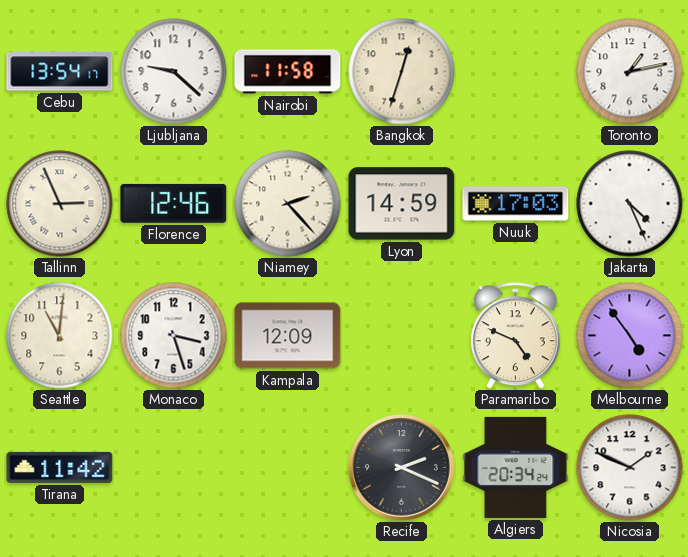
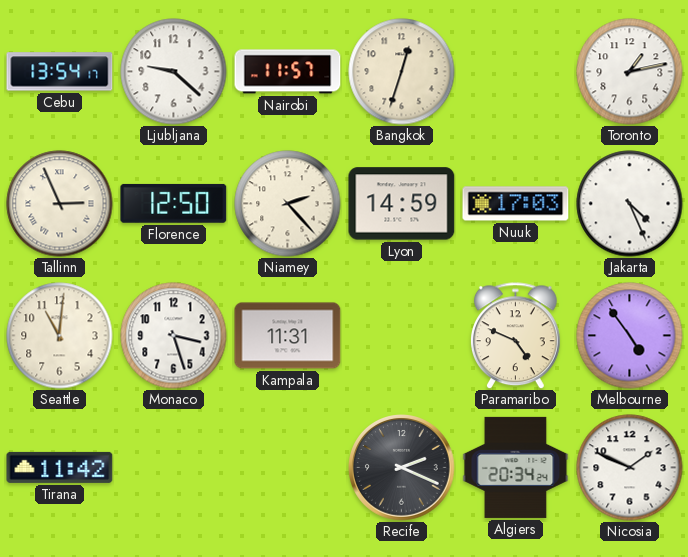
Nairobi: 11:58 -> 11:57
Florence: 12:46 -> 12:50
Kampala: 12:09 -> 11:31
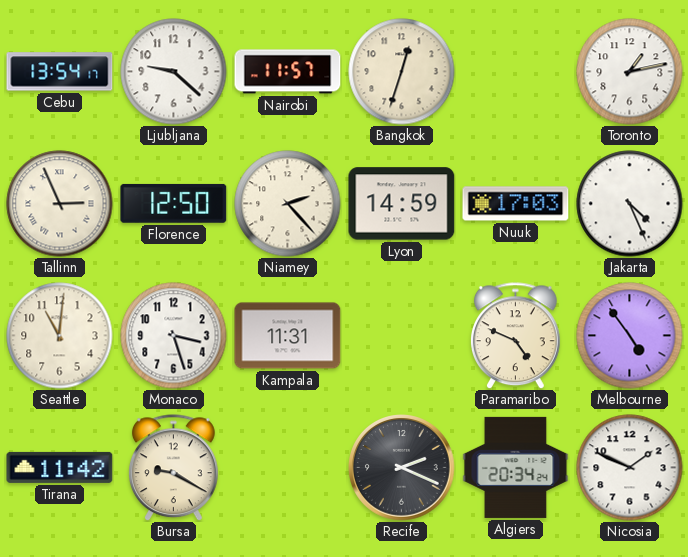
Bursa: none -> 9:20
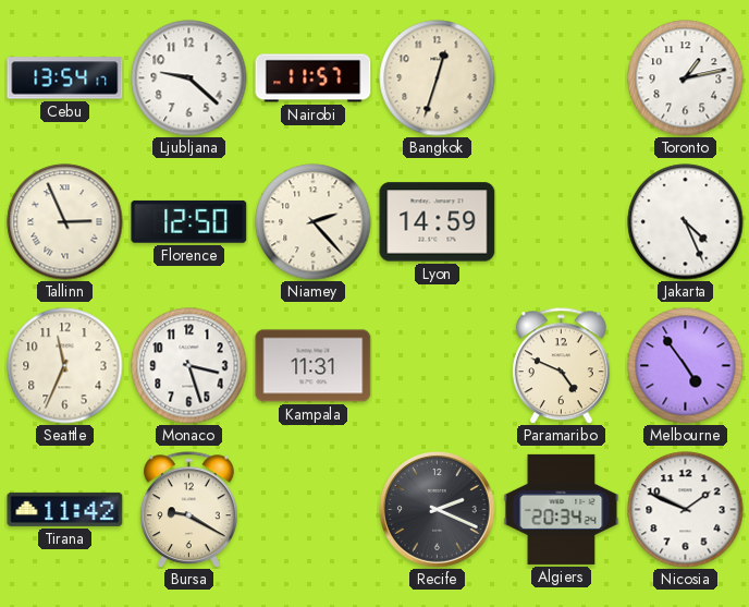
Nuuk: 17:03 -> none
Seattle: 11:01 -> 11:34
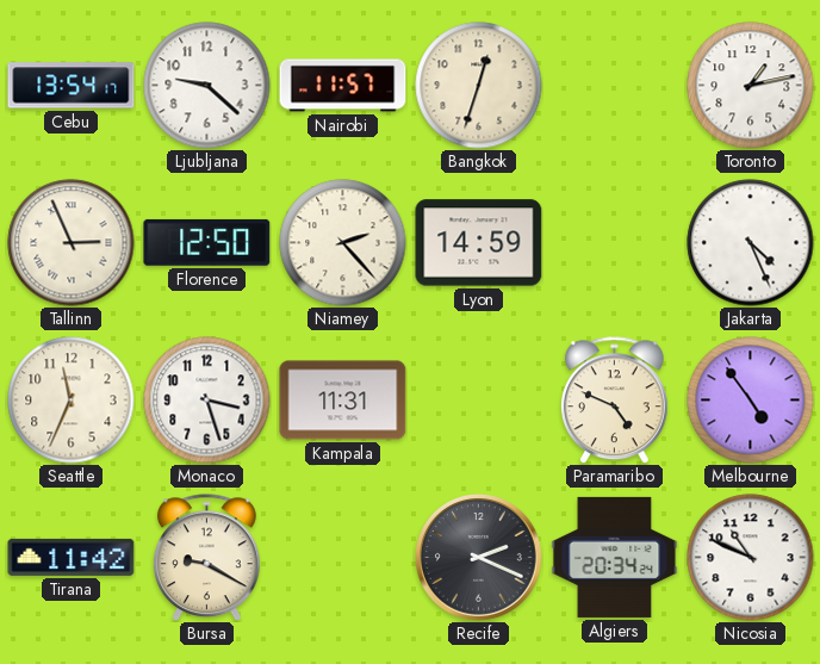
Nicosia: 1:49 -> 10:49
